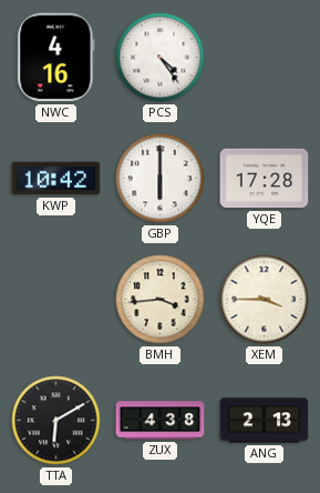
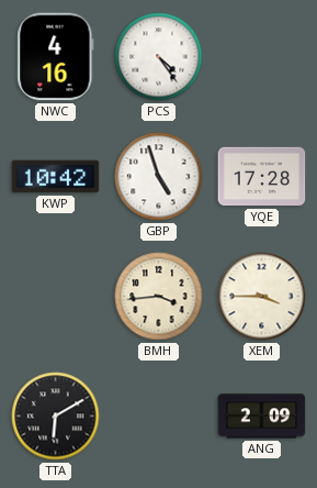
GBP: 6:00 -> 4:57
ZUX: 4:38 -> none
ANG: 2:13 -> 2:09
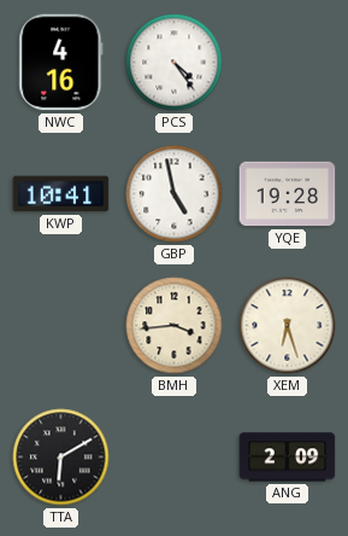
KWP: 10:42 -> 10:41
GBP: 4:57 -> 4:58
YQE: 17:28 -> 19:28
XEM: 3:45 -> 6:27
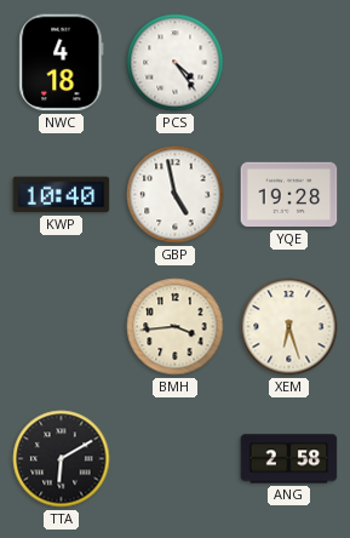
NWC: 4:16 -> 4:18
KWP: 10:41 -> 10:40
ANG: 2:09 -> 2:58
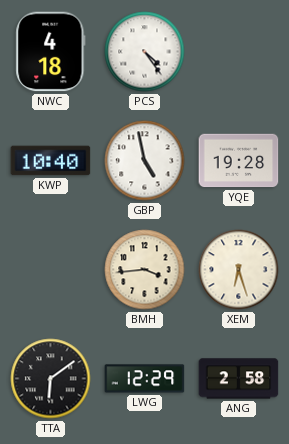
TTA: 6:10 -> 6:09
LWG: none -> 12:29
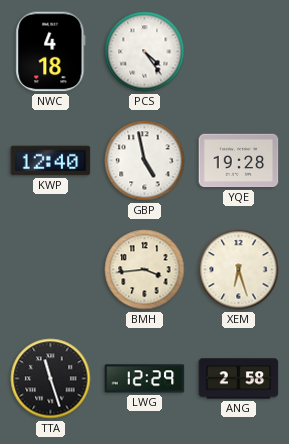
KWP: 10:40 -> 12:40
TTA: 6:09 -> 11:27
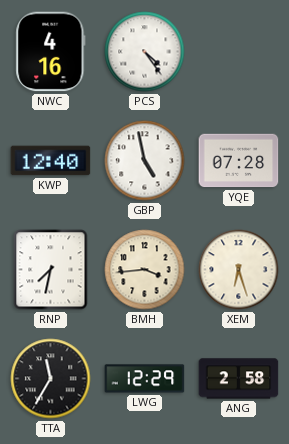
NWC: 4:18 -> 4:16
YQE: 19:28 -> 07:28
RNP: none -> 7:32
TTA: 11:27 -> 11:35
